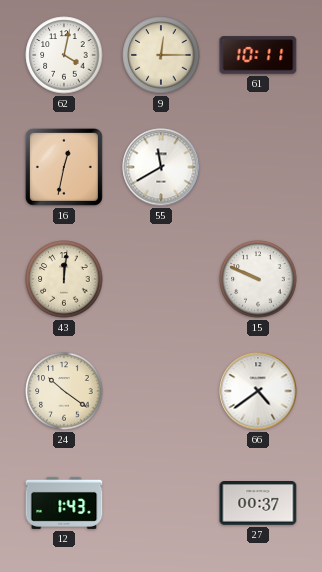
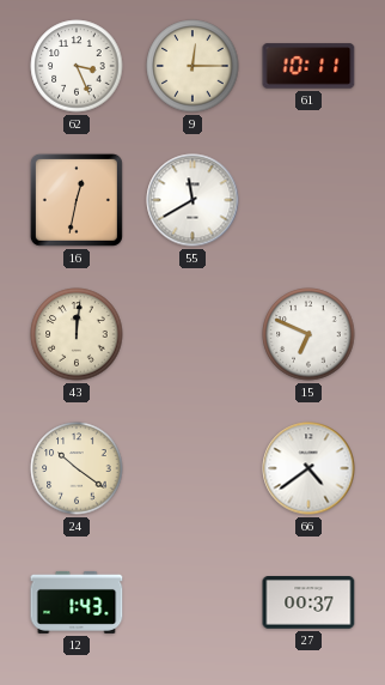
62: 4:02 -> 3:26
15: 9:49 -> 6:49
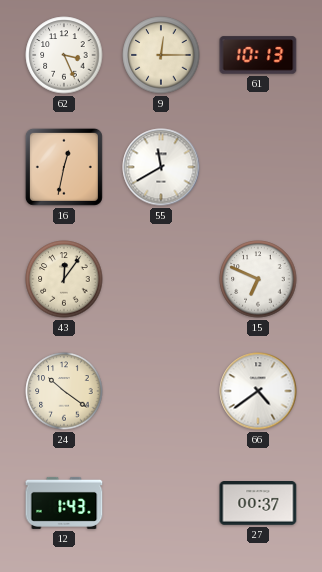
61: 10:11 -> 10:13
43: 12:01 -> 12:06
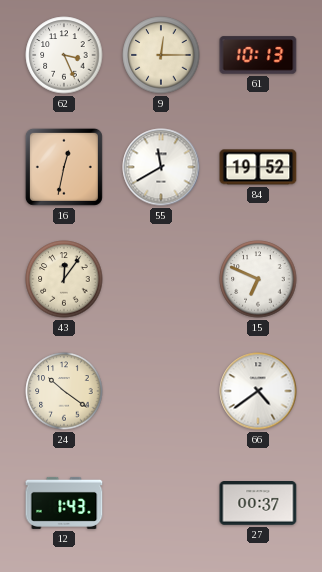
84: none -> 19:52
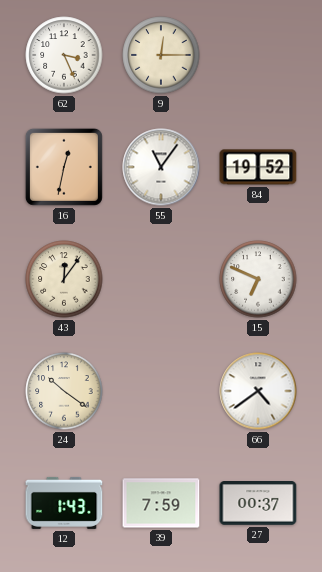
61: 10:13 -> none
55: 11:40 -> 11:06
39: none -> 7:59
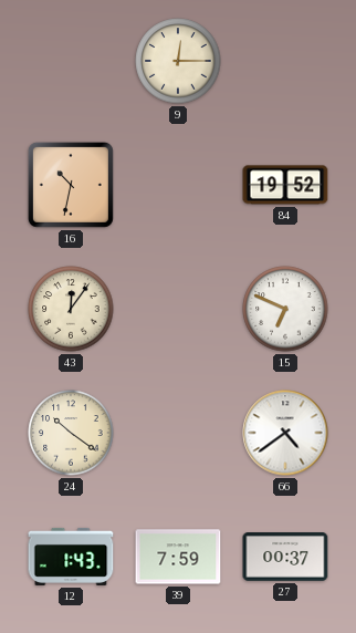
62: 3:26 -> none
16: 12:32 -> 10:32
55: 11:06 -> none
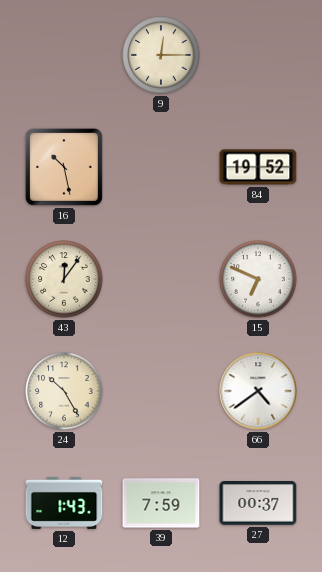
16: 10:32 -> 10:28
24: 10:21 -> 10:25
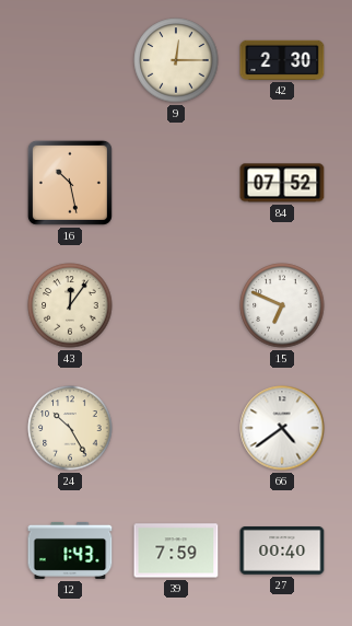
42: none -> 2:30
84: 19:52 -> 07:52
27: 00:37 -> 00:40
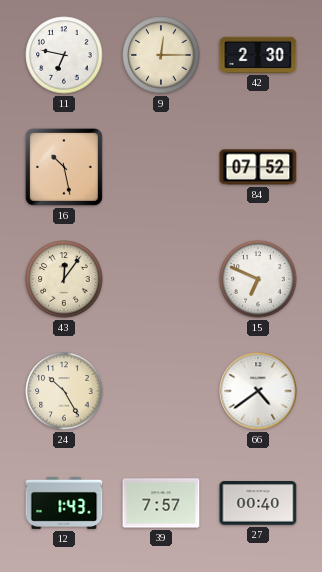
11: none -> 6:47
39: 7:59 -> 7:57
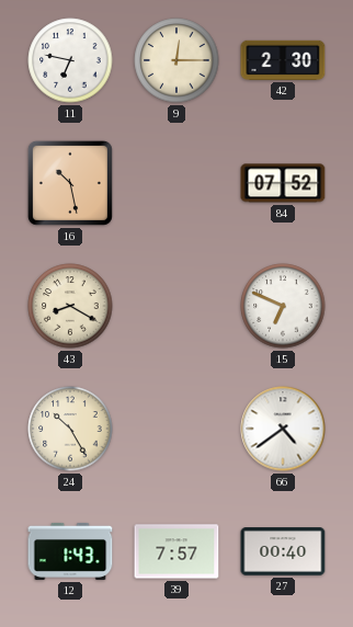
43: 12:06 -> 8:20
